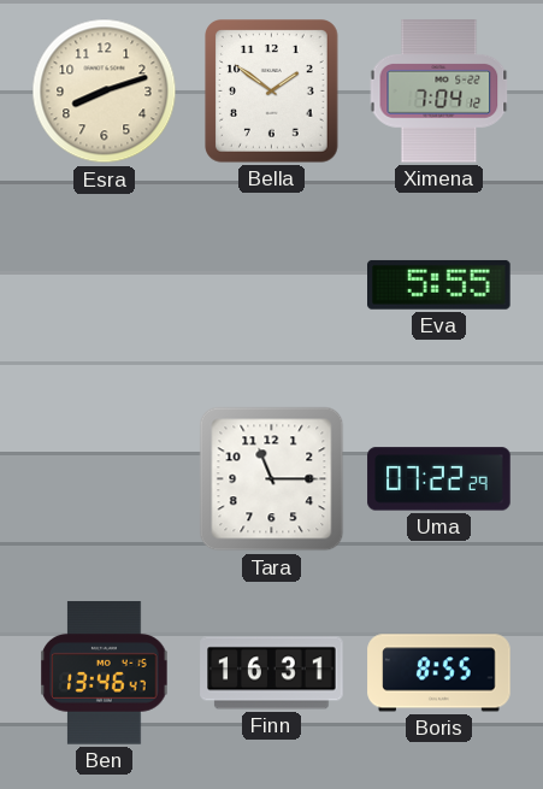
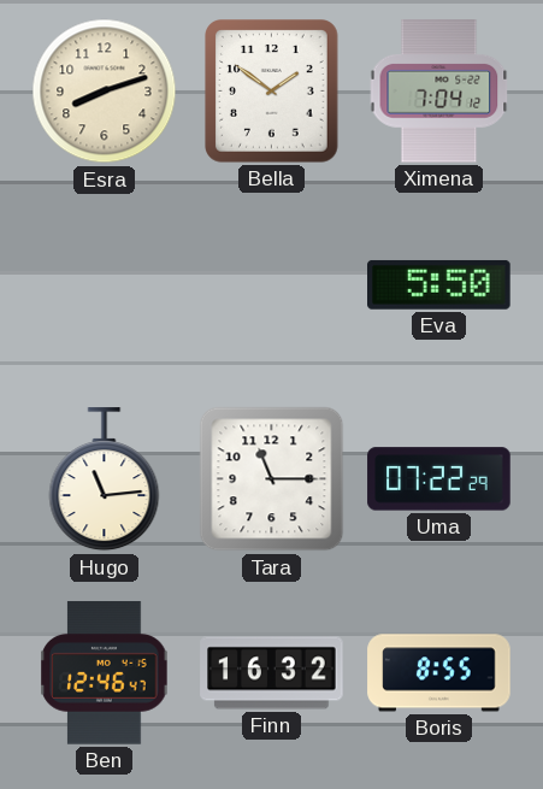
Eva: 5:55 -> 5:50
Hugo: none -> 11:14
Ben: 13:46 -> 12:46
Finn: 16:31 -> 16:32
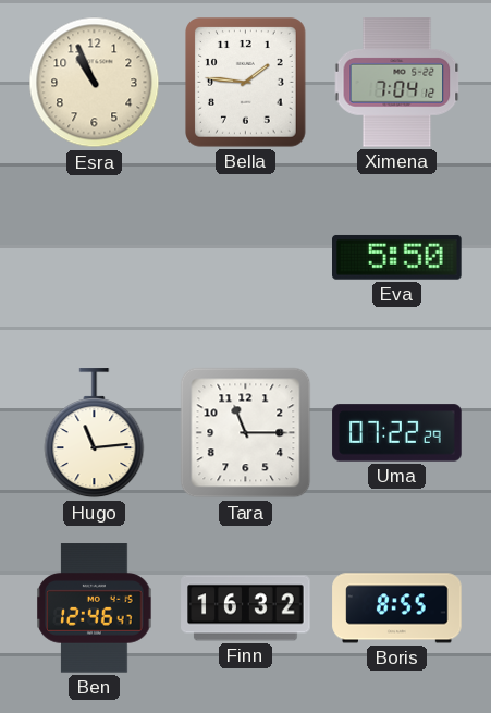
Esra: 8:12 -> 10:56
Bella: 1:51 -> 1:46
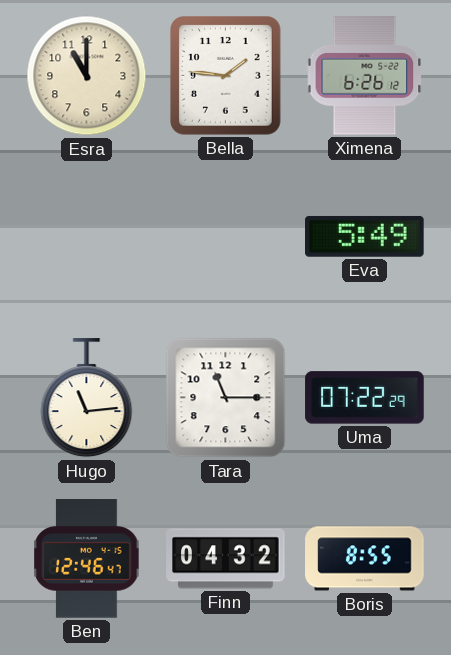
Esra: 10:56 -> 11:00
Ximena: 7:04 -> 6:26
Eva: 5:50 -> 5:49
Finn: 16:32 -> 04:32
